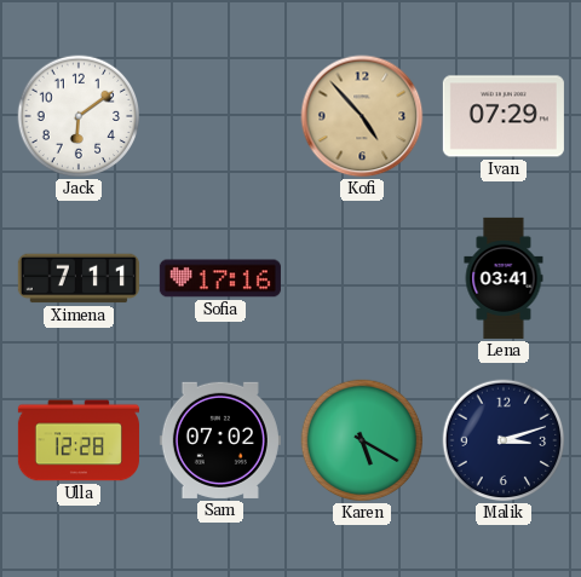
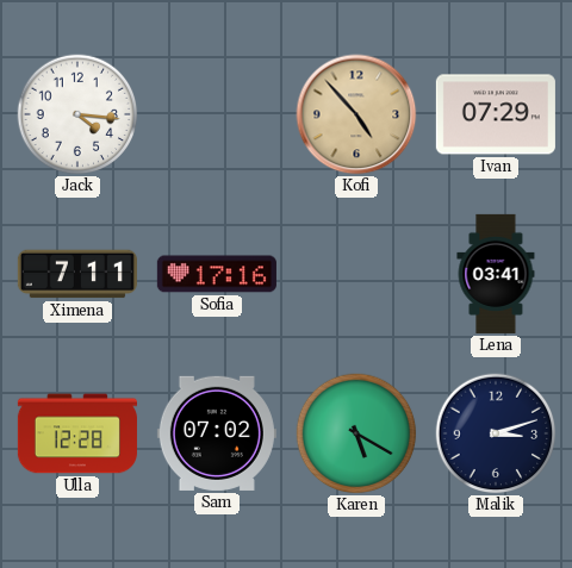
Jack: 6:09 -> 4:16
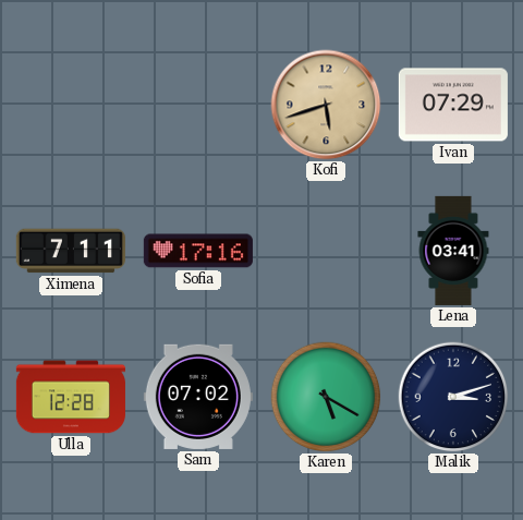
Jack: 4:16 -> none
Kofi: 4:53 -> 5:42
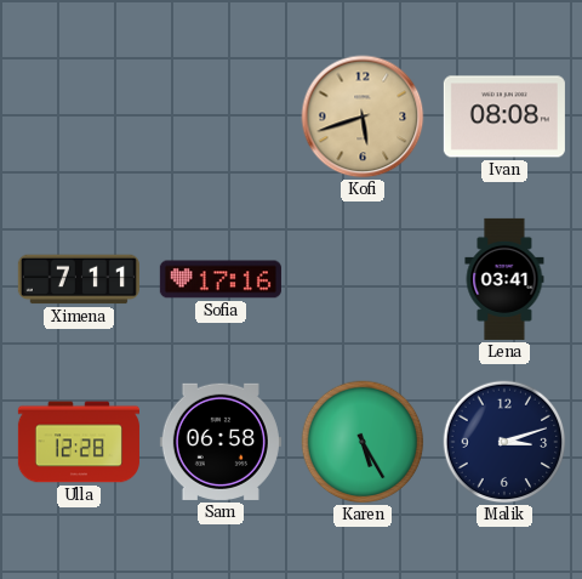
Ivan: 07:29 -> 08:08
Sam: 07:02 -> 06:58
Karen: 5:20 -> 5:25
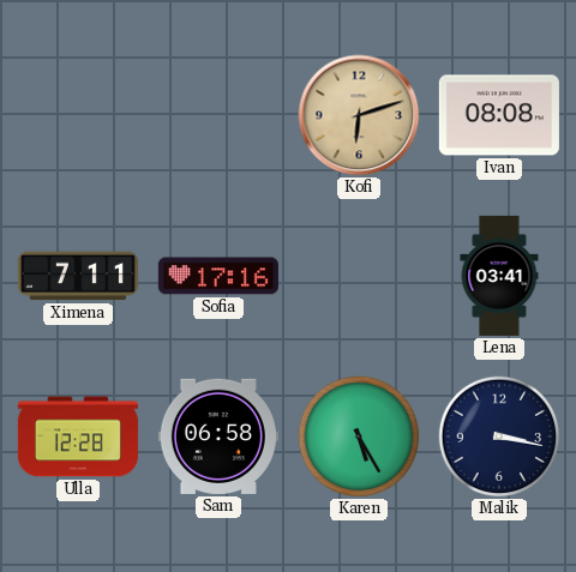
Kofi: 5:42 -> 6:12
Malik: 3:12 -> 3:17
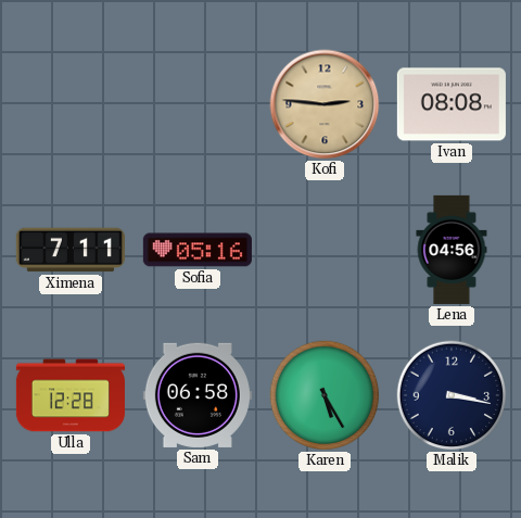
Kofi: 6:12 -> 2:46
Sofia: 17:16 -> 05:16
Lena: 03:41 -> 04:56
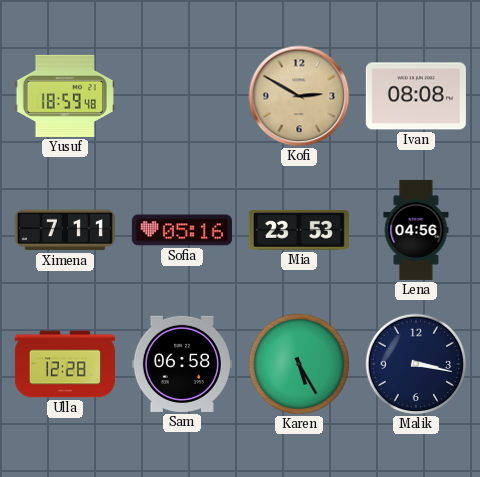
Yusuf: none -> 18:59
Kofi: 2:46 -> 2:50
Mia: none -> 23:53
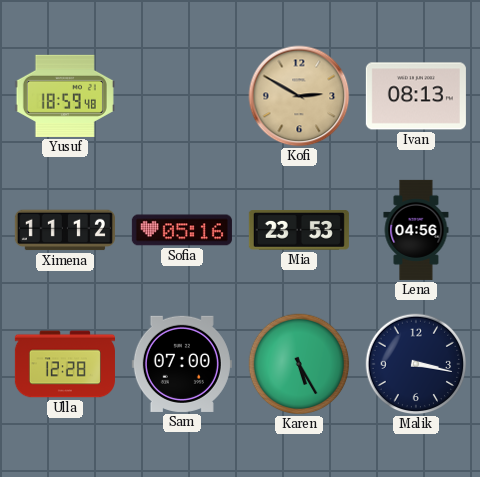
Ivan: 08:08 -> 08:13
Ximena: 7:11 -> 11:12
Sam: 06:58 -> 07:00
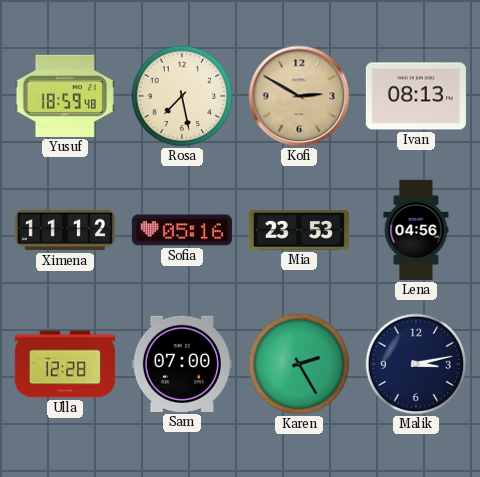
Rosa: none -> 7:28
Karen: 5:25 -> 2:25
Malik: 3:17 -> 3:13
